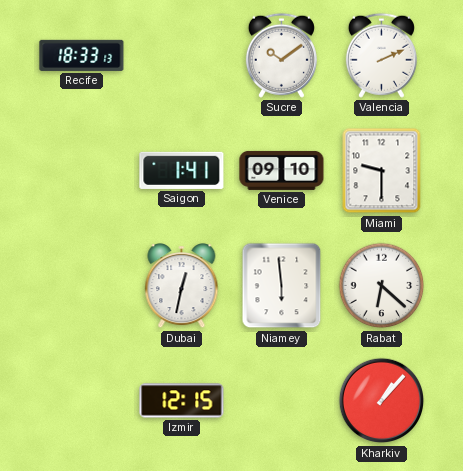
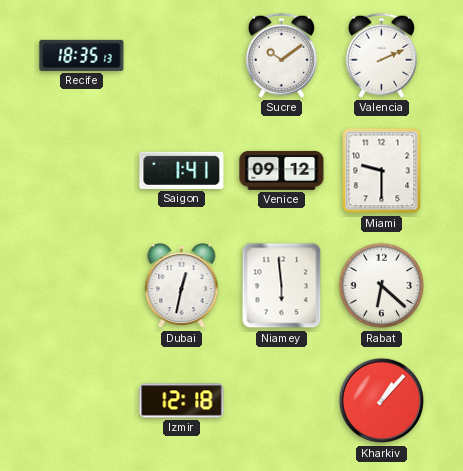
Recife: 18:33 -> 18:35
Venice: 09:10 -> 09:12
Izmir: 12:15 -> 12:18
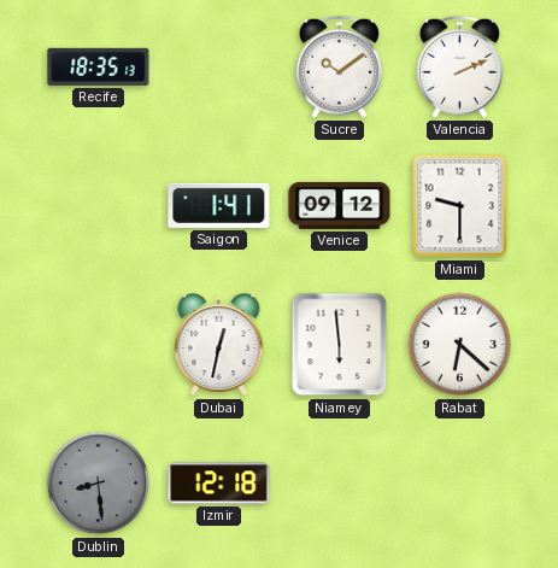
Dublin: none -> 8:29
Kharkiv: 1:07 -> none
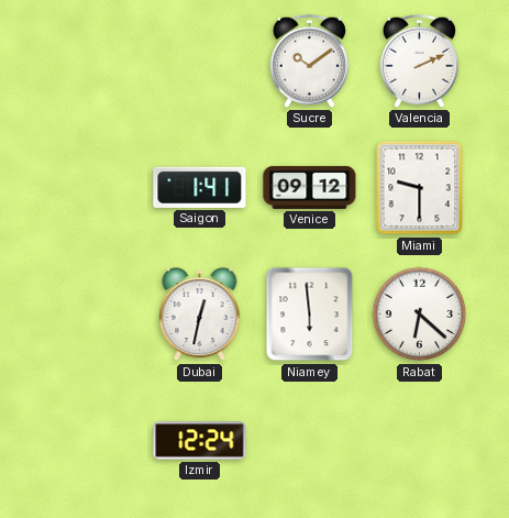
Recife: 18:35 -> none
Dublin: 8:29 -> none
Izmir: 12:18 -> 12:24
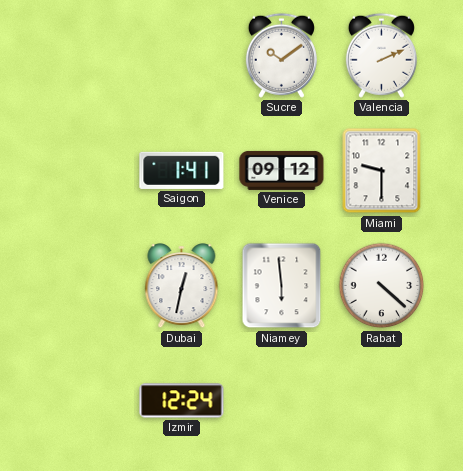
Rabat: 6:22 -> 4:22
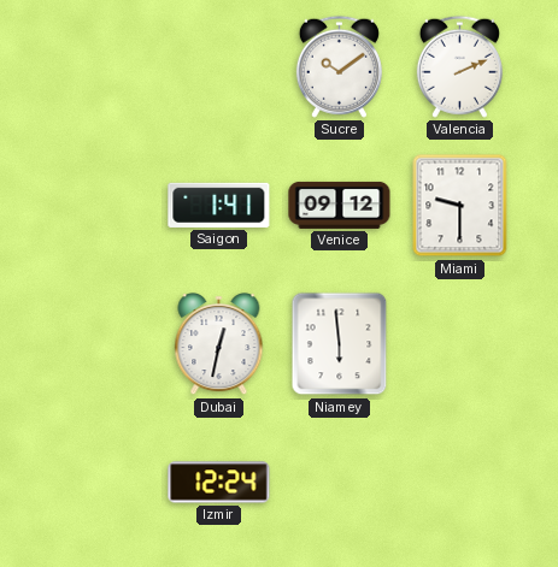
Rabat: 4:22 -> none
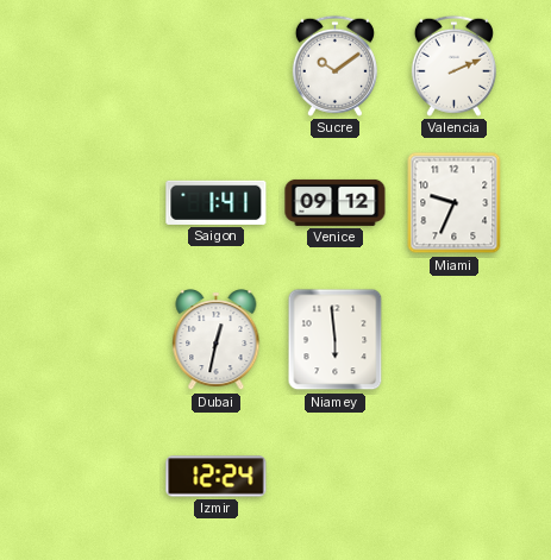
Miami: 9:30 -> 9:34
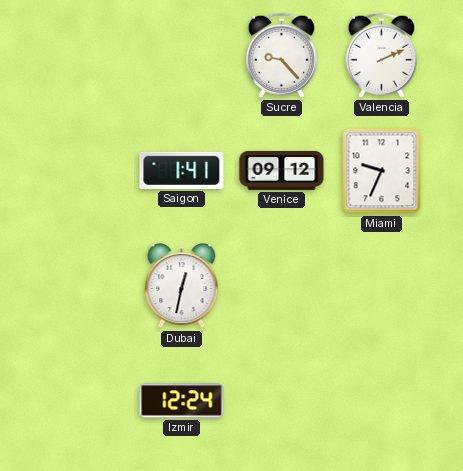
Sucre: 10:09 -> 9:23
Niamey: 5:59 -> none
